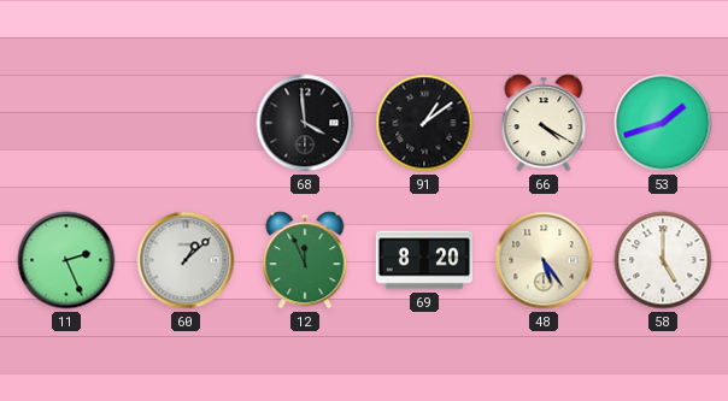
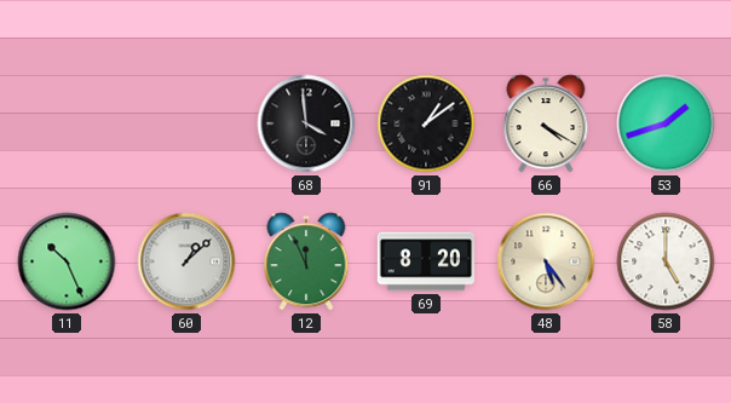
11: 2:26 -> 10:26
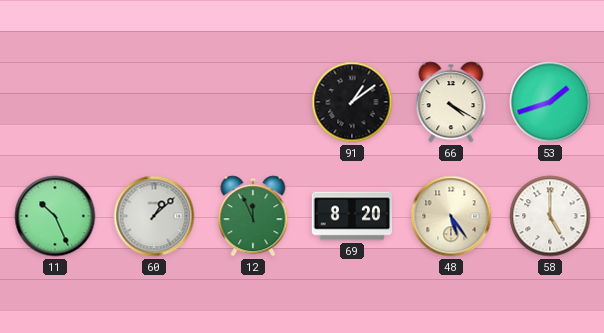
68: 3:59 -> none
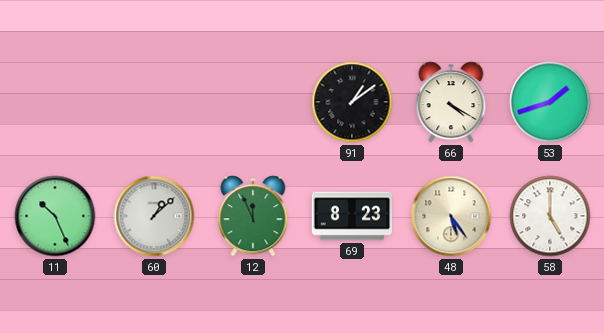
69: 8:20 -> 8:23
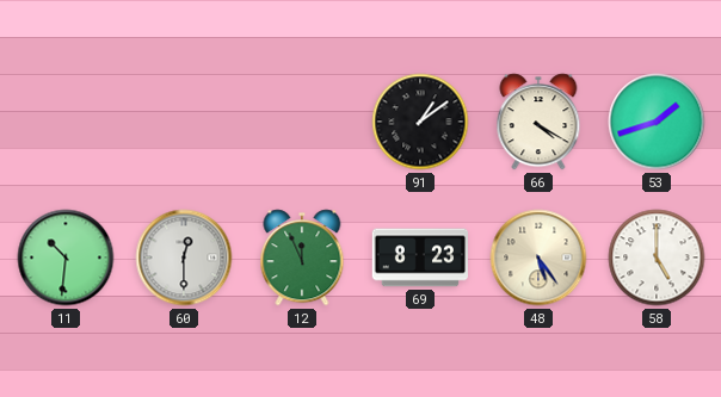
11: 10:26 -> 10:31
60: 1:08 -> 12:30
